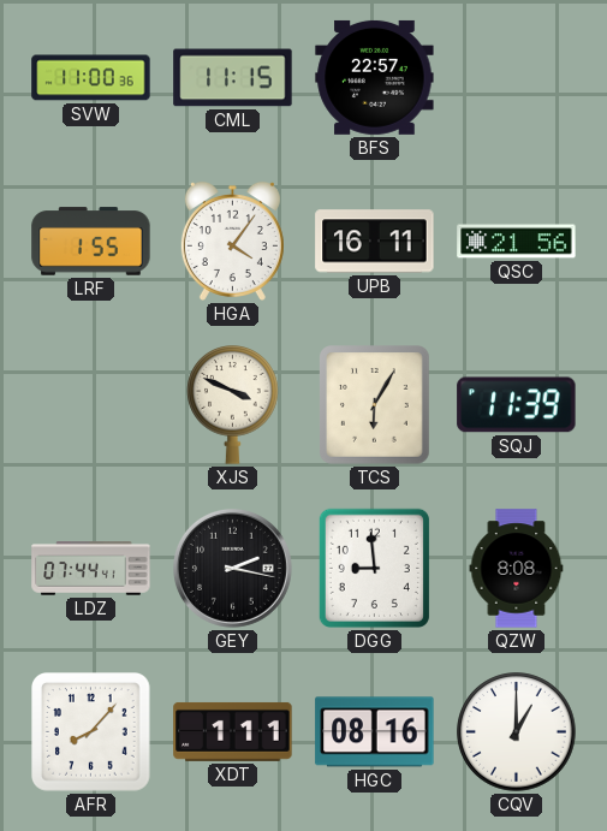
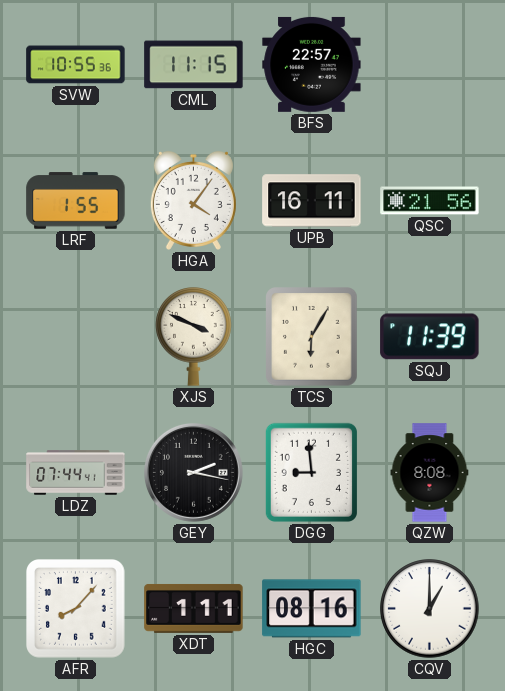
SVW: 11:00 -> 10:55
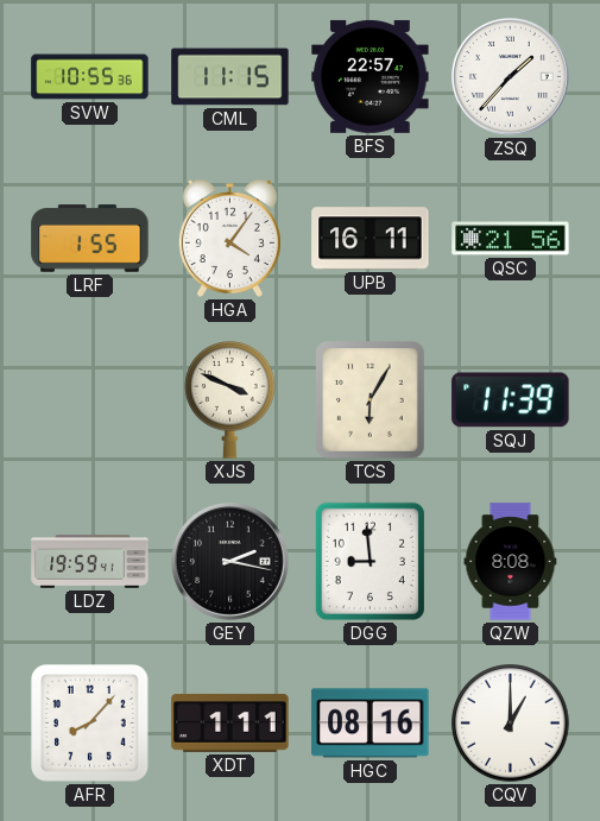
ZSQ: none -> 1:37
LDZ: 07:44 -> 19:59
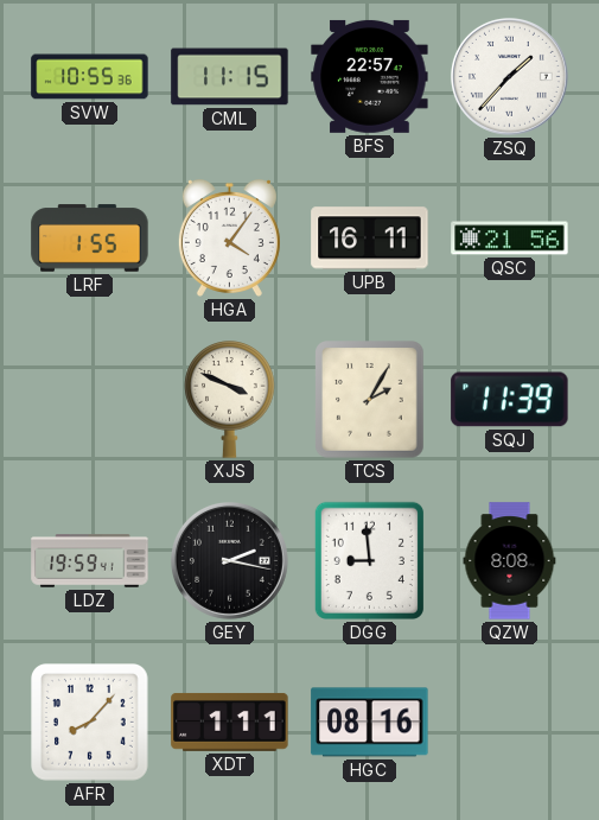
TCS: 6:05 -> 2:05
CQV: 1:00 -> none
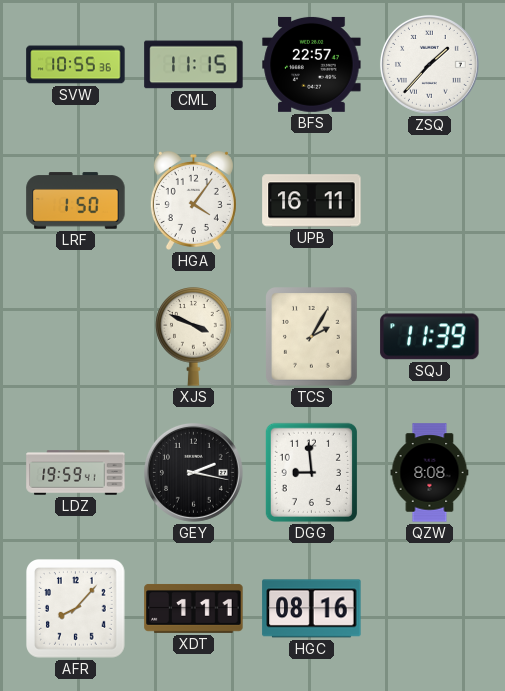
LRF: 1:55 -> 1:50
QSC: 21:56 -> none
